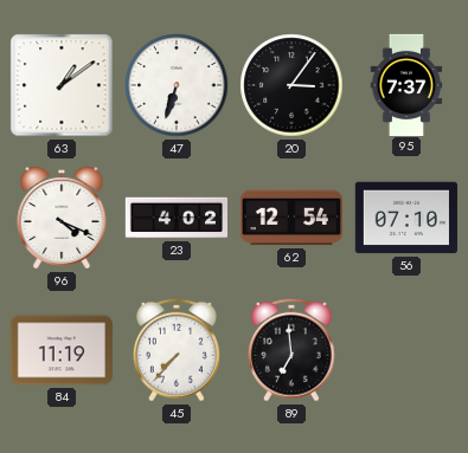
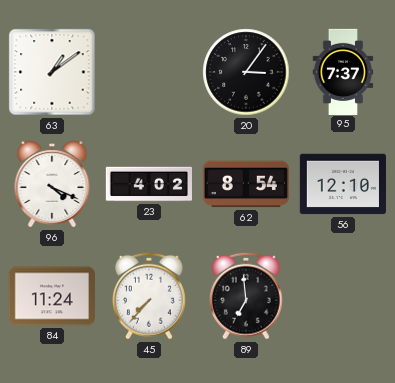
47: 6:33 -> none
62: 12:54 -> 8:54
56: 07:10 -> 12:10
84: 11:19 -> 11:24
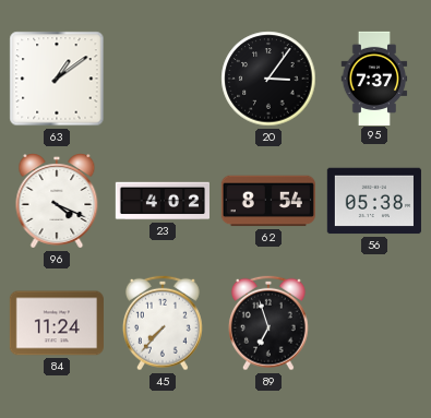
56: 12:10 -> 05:38
89: 6:59 -> 6:57
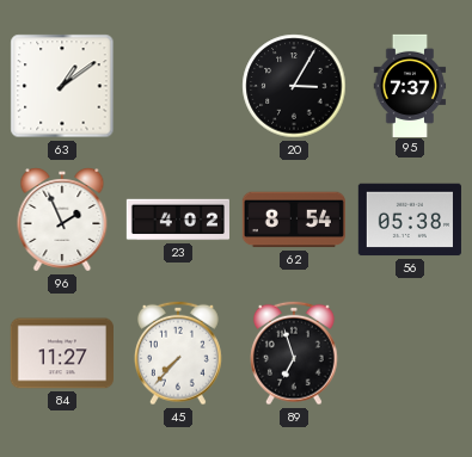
20: 3:06 -> 3:05
96: 4:19 -> 1:56
84: 11:24 -> 11:27
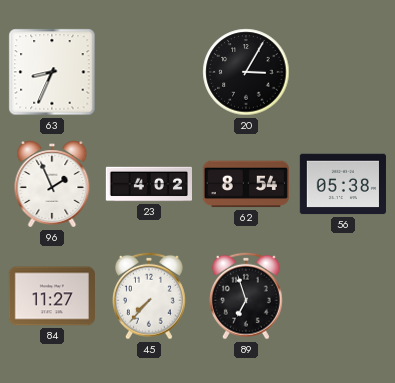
63: 1:09 -> 8:34
95: 7:37 -> none
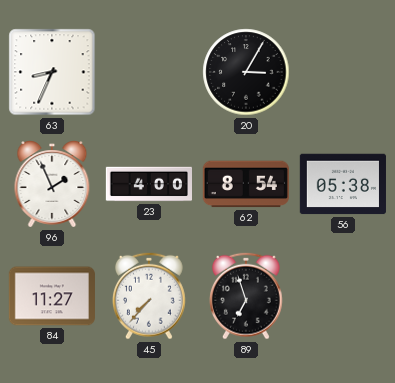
23: 4:02 -> 4:00
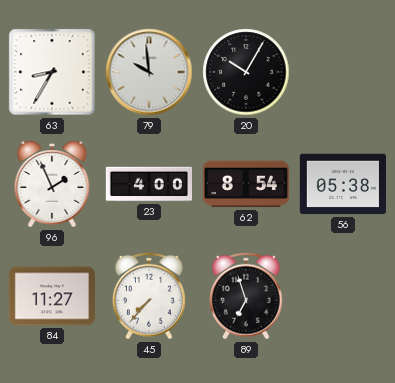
63: 8:34 -> 8:35
79: none -> 9:59
20: 3:05 -> 10:05
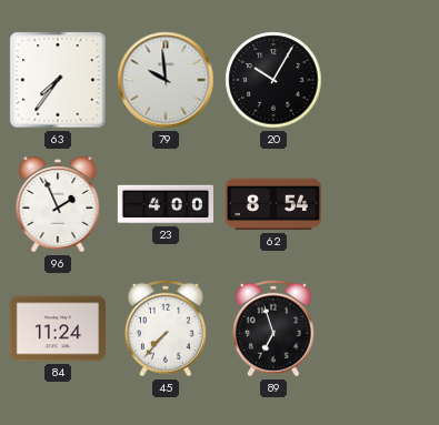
63: 8:35 -> 7:36
56: 05:38 -> none
84: 11:27 -> 11:24
